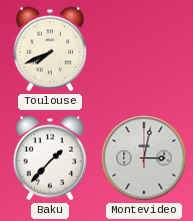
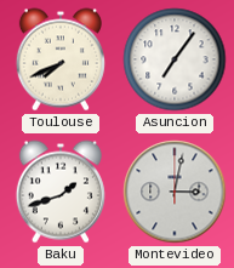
Asuncion: none -> 7:06
Baku: 1:37 -> 1:42
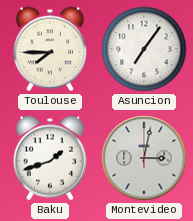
Toulouse: 7:41 -> 7:45
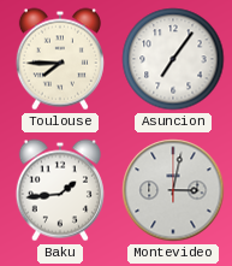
Baku: 1:42 -> 1:44
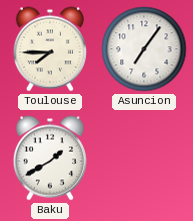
Baku: 1:44 -> 1:40
Montevideo: 3:02 -> none
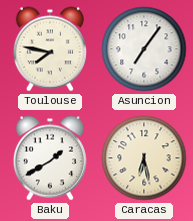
Toulouse: 7:45 -> 7:47
Caracas: none -> 6:28
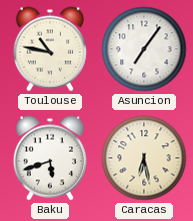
Toulouse: 7:47 -> 10:47
Baku: 1:40 -> 5:42
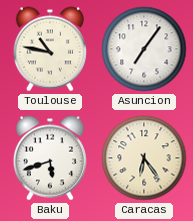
Caracas: 6:28 -> 6:24
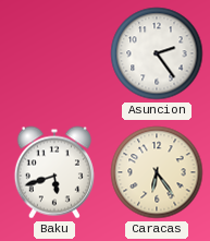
Toulouse: 10:47 -> none
Asuncion: 7:06 -> 2:24
